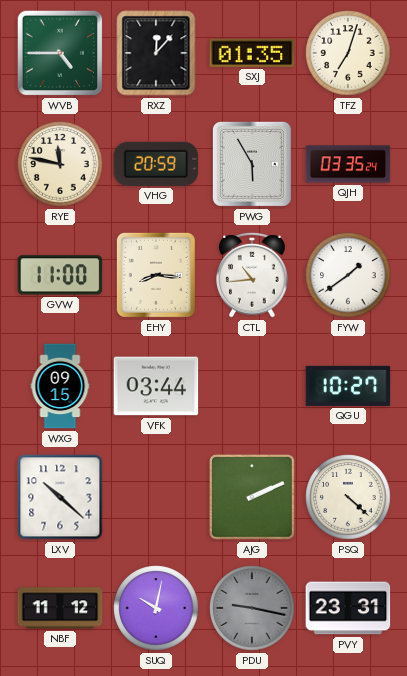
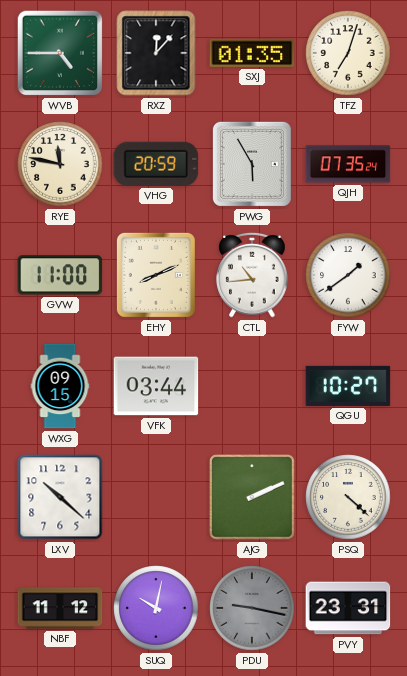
QJH: 03:35 -> 07:35
EHY: 8:16 -> 8:11
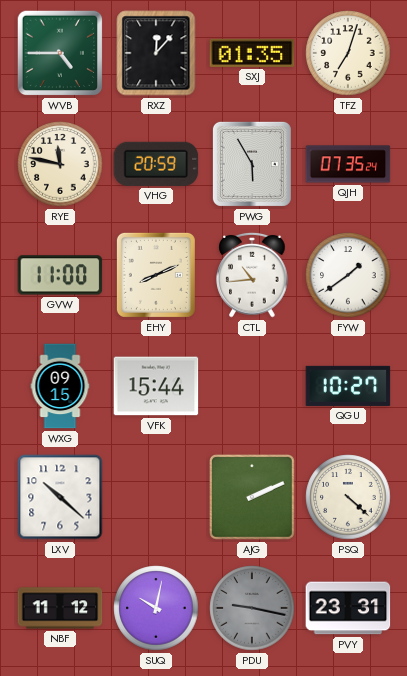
VFK: 03:44 -> 15:44
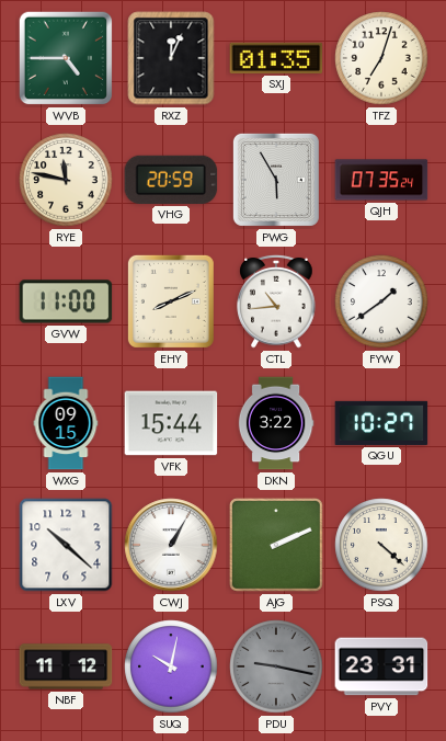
RXZ: 12:07 -> 12:04
DKN: none -> 3:22
CWJ: none -> 1:05
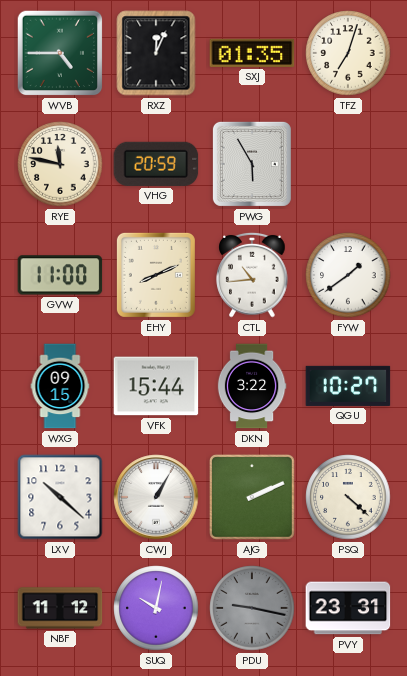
QJH: 07:35 -> none
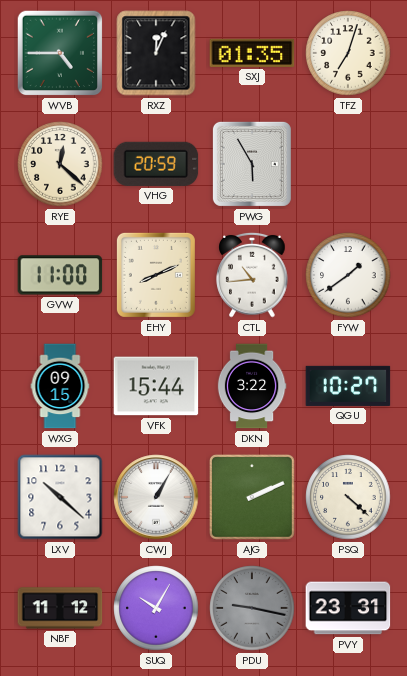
RYE: 11:47 -> 12:22
SUQ: 10:02 -> 10:05
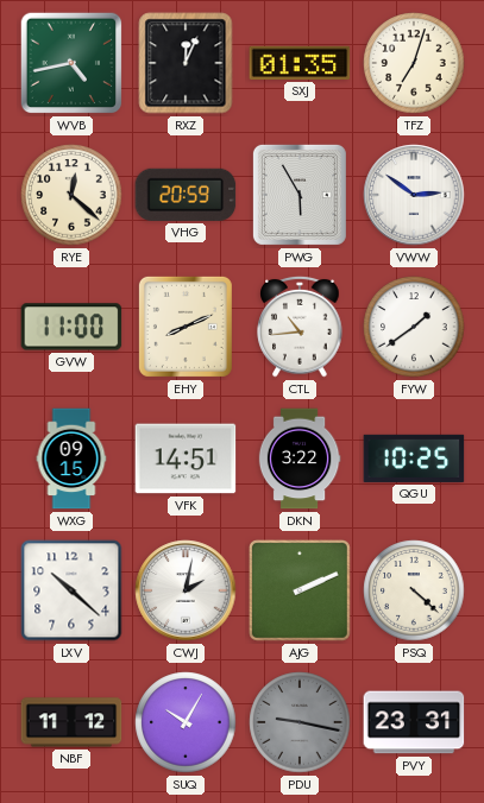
WVB: 4:45 -> 4:43
VWW: none -> 2:51
VFK: 15:44 -> 14:51
QGU: 10:27 -> 10:25
CWJ: 1:05 -> 2:02
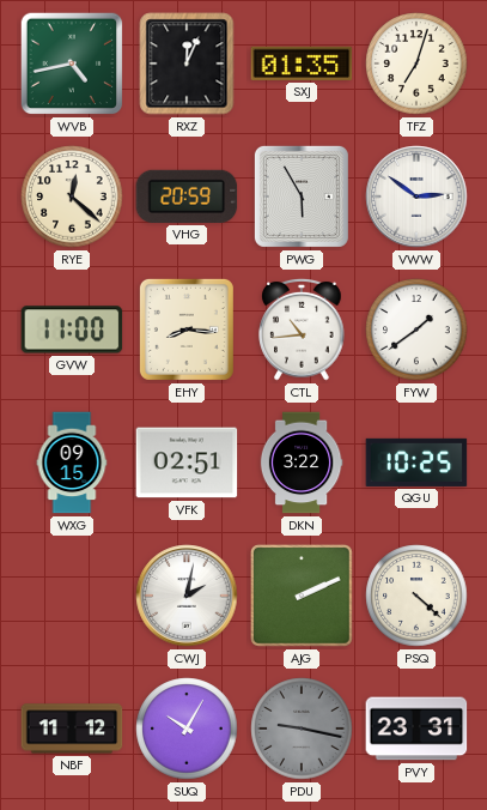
EHY: 8:11 -> 8:16
VFK: 14:51 -> 02:51
LXV: 10:22 -> none
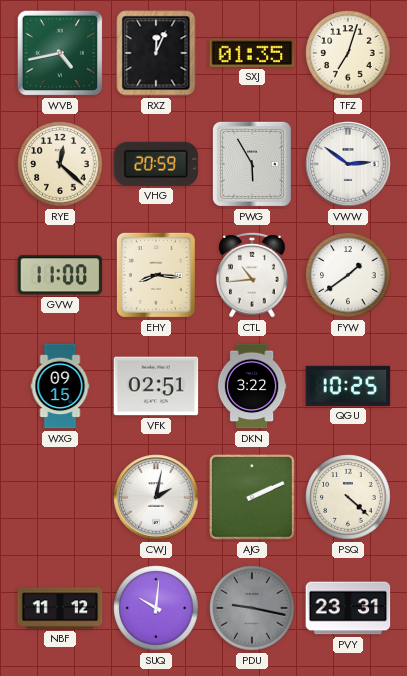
SUQ: 10:05 -> 10:01
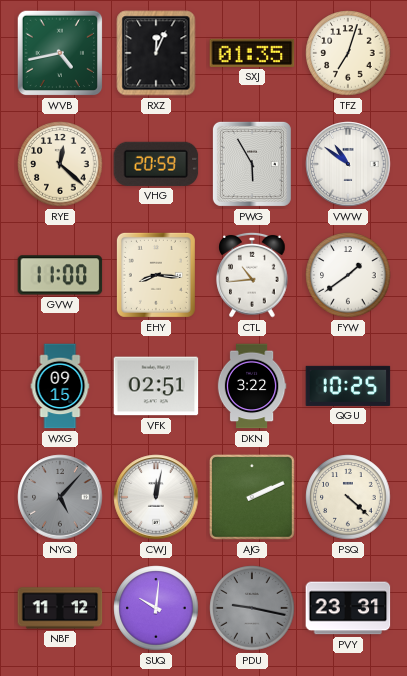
VWW: 2:51 -> 10:51
NYQ: none -> 5:07
CWJ: 2:02 -> 12:02
